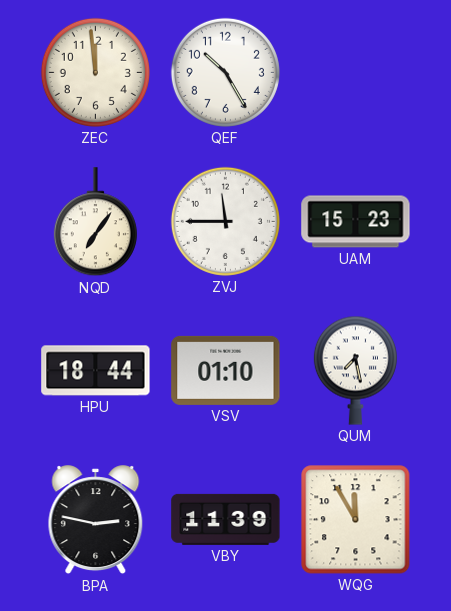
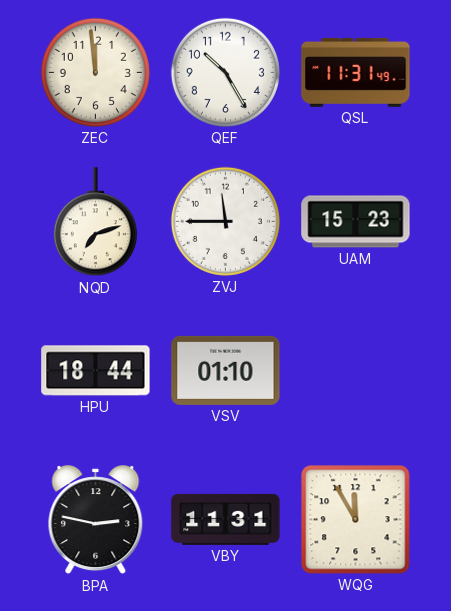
QSL: none -> 11:31
NQD: 7:06 -> 7:12
QUM: 7:28 -> none
VBY: 11:39 -> 11:31
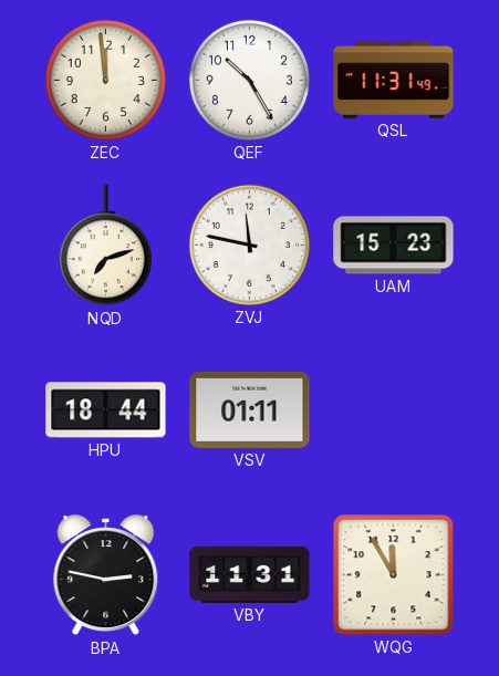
ZVJ: 11:45 -> 11:47
VSV: 01:10 -> 01:11
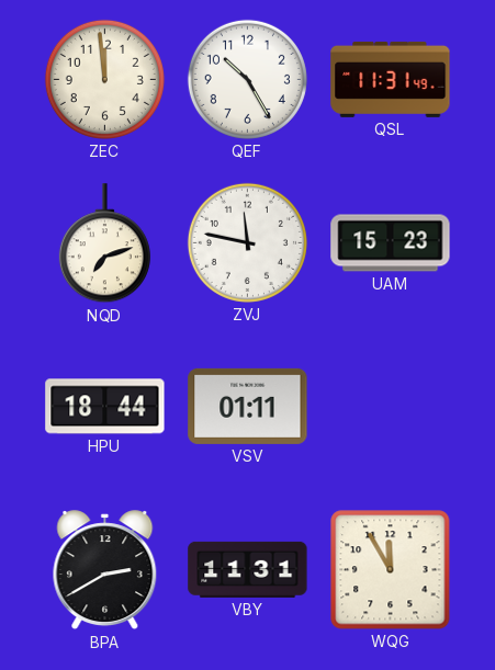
BPA: 2:47 -> 2:40
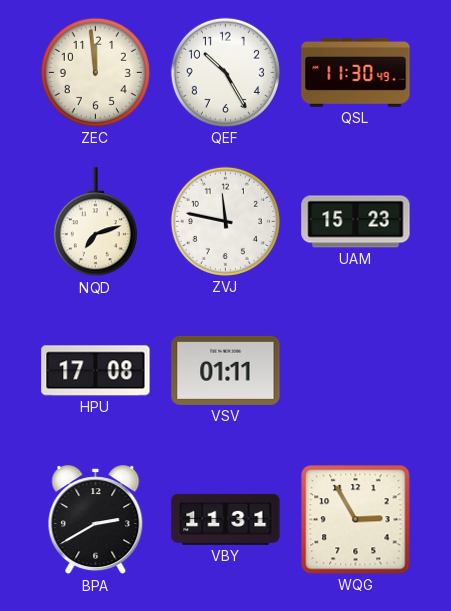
QSL: 11:31 -> 11:30
HPU: 18:44 -> 17:08
WQG: 11:55 -> 2:55
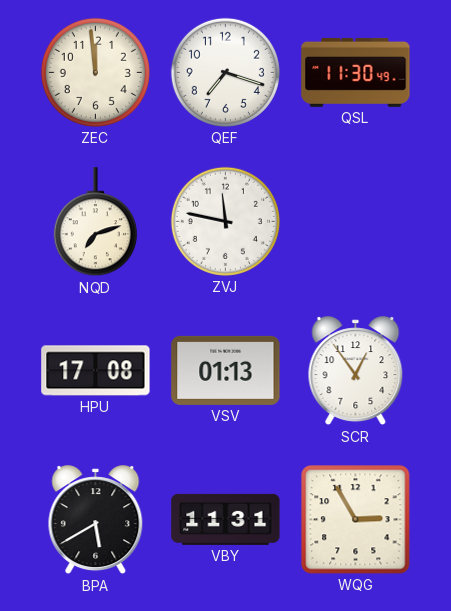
QEF: 10:25 -> 7:18
UAM: 15:23 -> none
VSV: 01:11 -> 01:13
SCR: none -> 12:54
BPA: 2:40 -> 5:40
